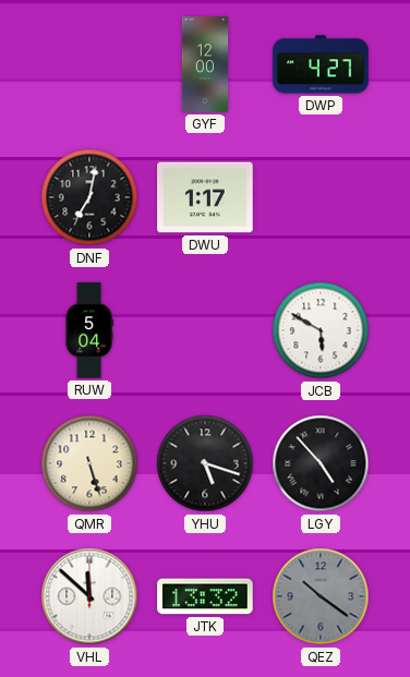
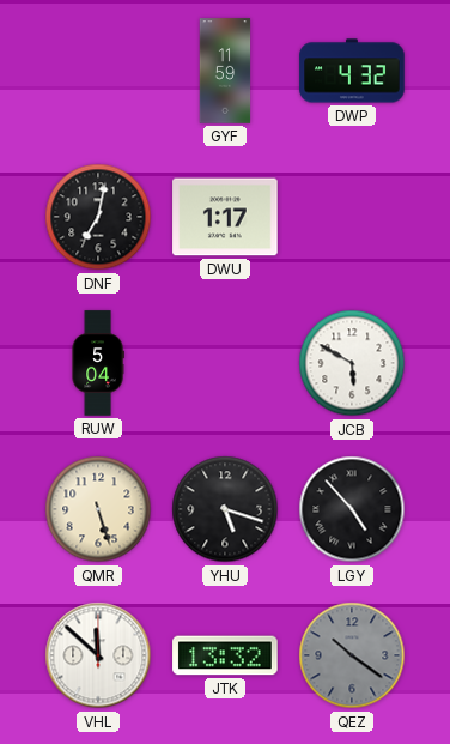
GYF: 12:00 -> 11:59
DWP: 4:27 -> 4:32
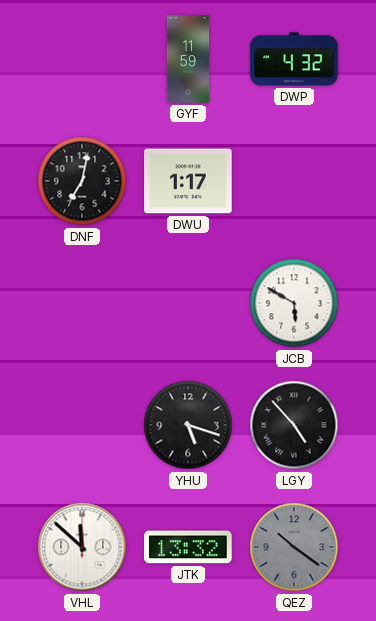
RUW: 5:04 -> none
QMR: 5:27 -> none
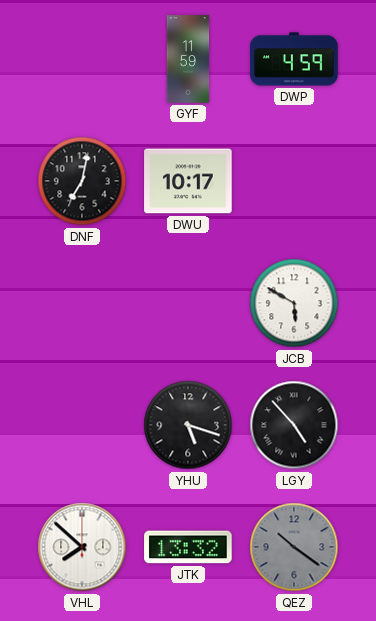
DWP: 4:32 -> 4:59
DWU: 1:17 -> 10:17
VHL: 11:52 -> 7:52
